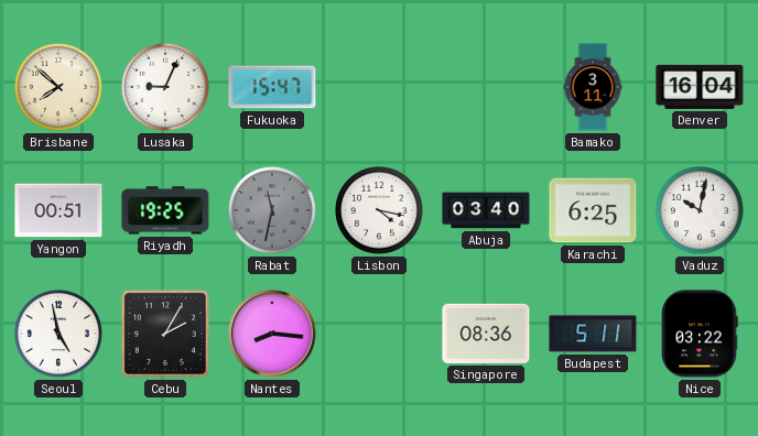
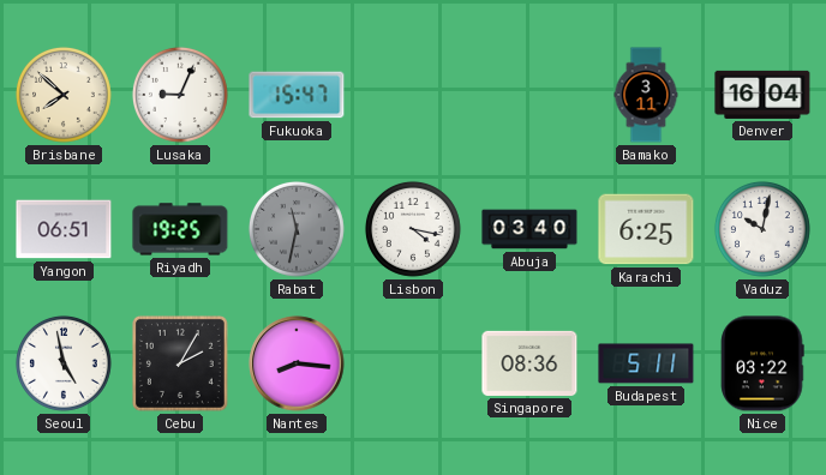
Yangon: 00:51 -> 06:51
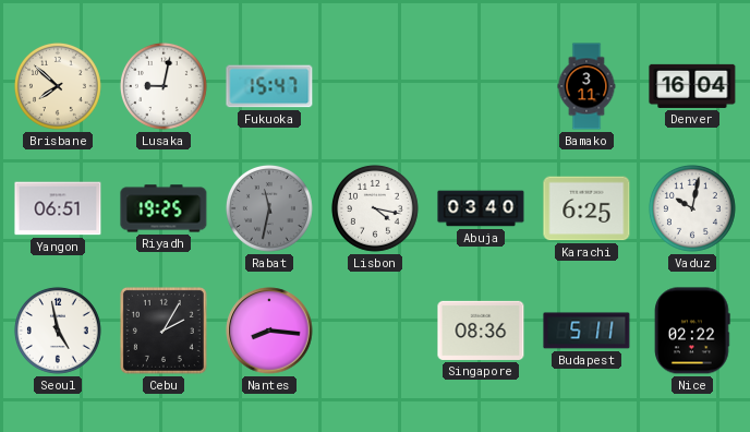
Lusaka: 9:04 -> 9:02
Nice: 03:22 -> 02:22
